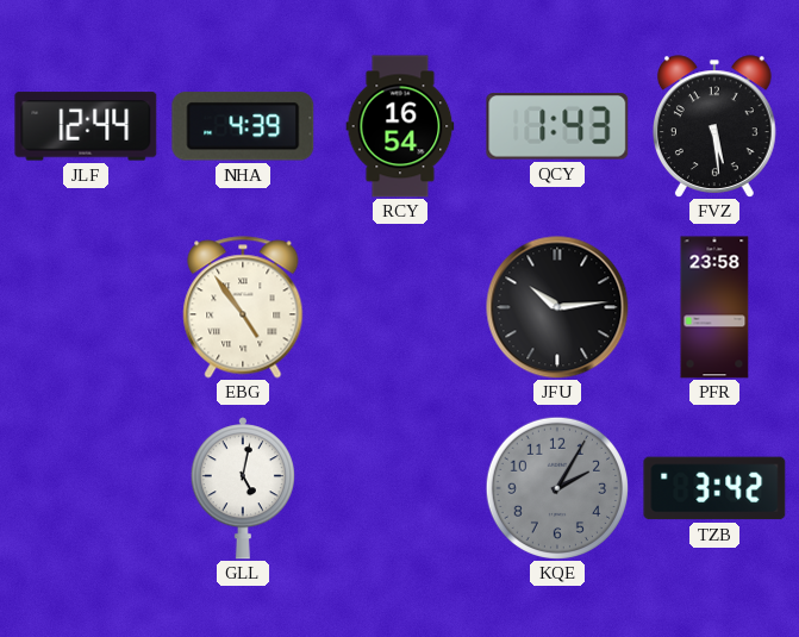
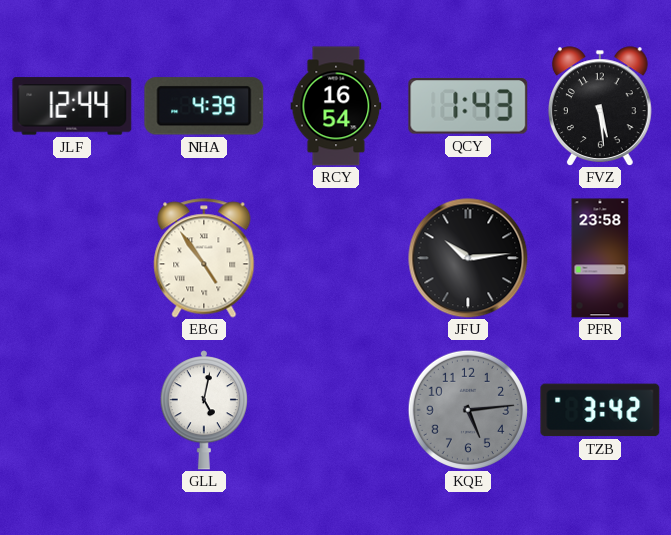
KQE: 2:05 -> 5:14
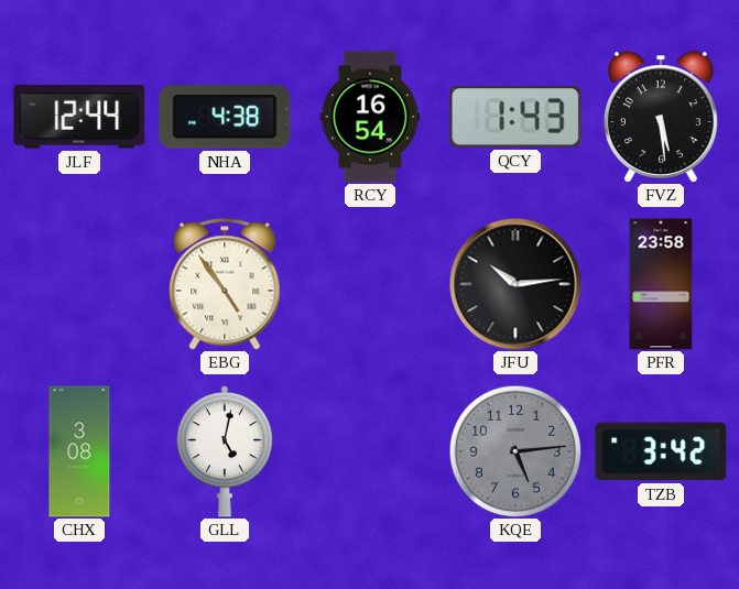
NHA: 4:39 -> 4:38
CHX: none -> 3:08
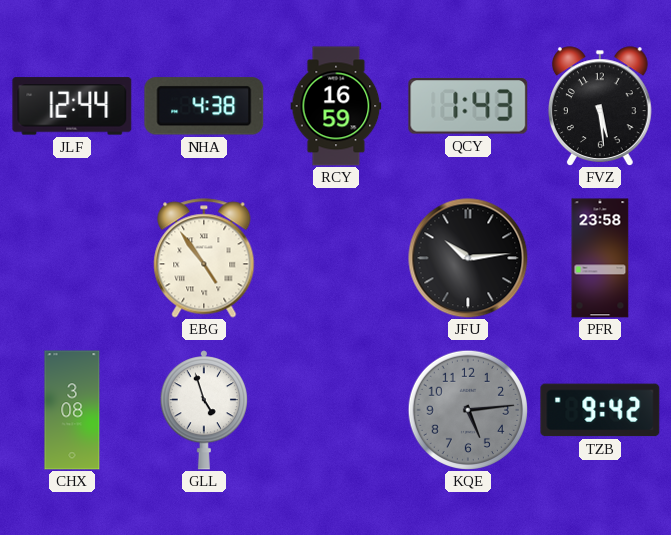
RCY: 16:54 -> 16:59
GLL: 5:02 -> 4:57
TZB: 3:42 -> 9:42
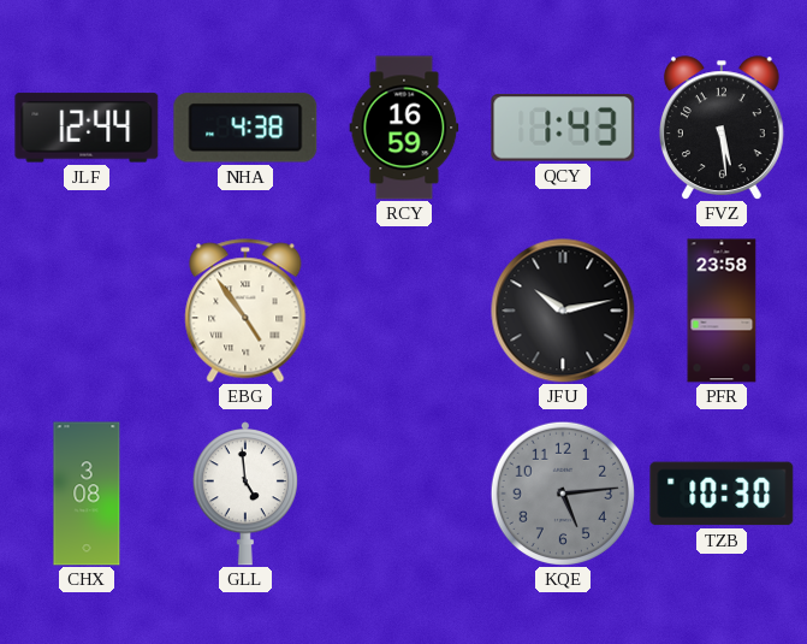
JFU: 10:14 -> 10:13
GLL: 4:57 -> 4:59
TZB: 9:42 -> 10:30
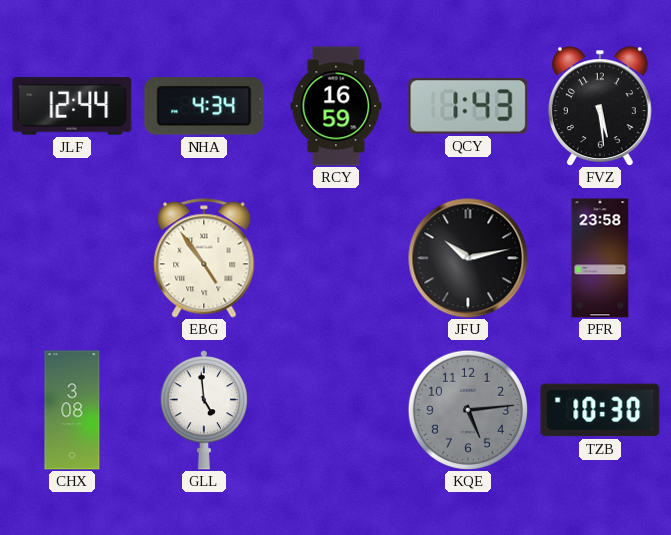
NHA: 4:38 -> 4:34
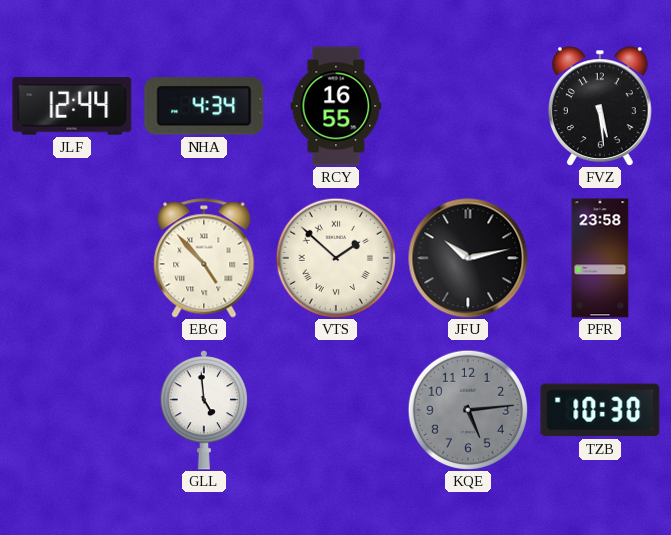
RCY: 16:59 -> 16:55
QCY: 1:43 -> none
EBG: 4:54 -> 4:53
VTS: none -> 1:52
CHX: 3:08 -> none
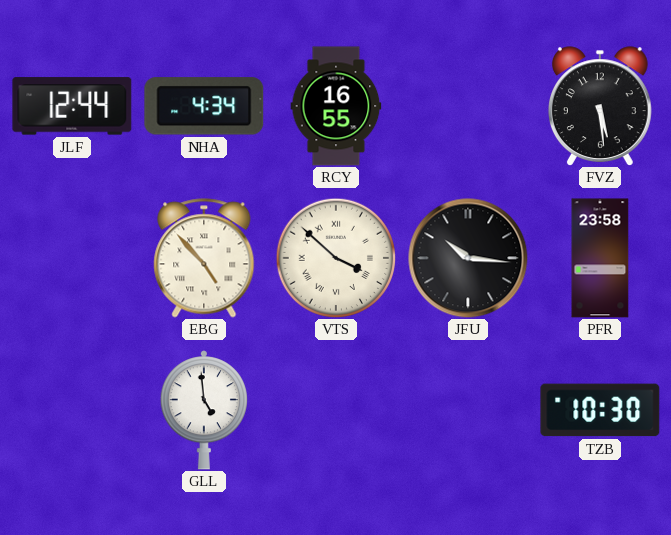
VTS: 1:52 -> 3:52
JFU: 10:13 -> 10:16
KQE: 5:14 -> none
